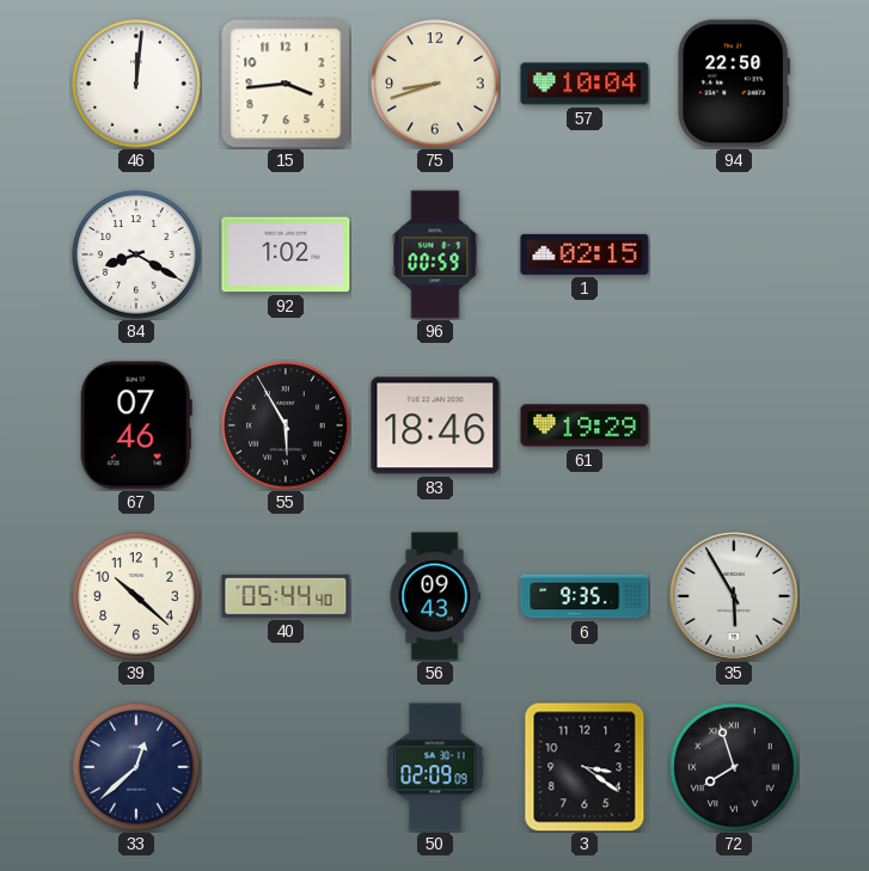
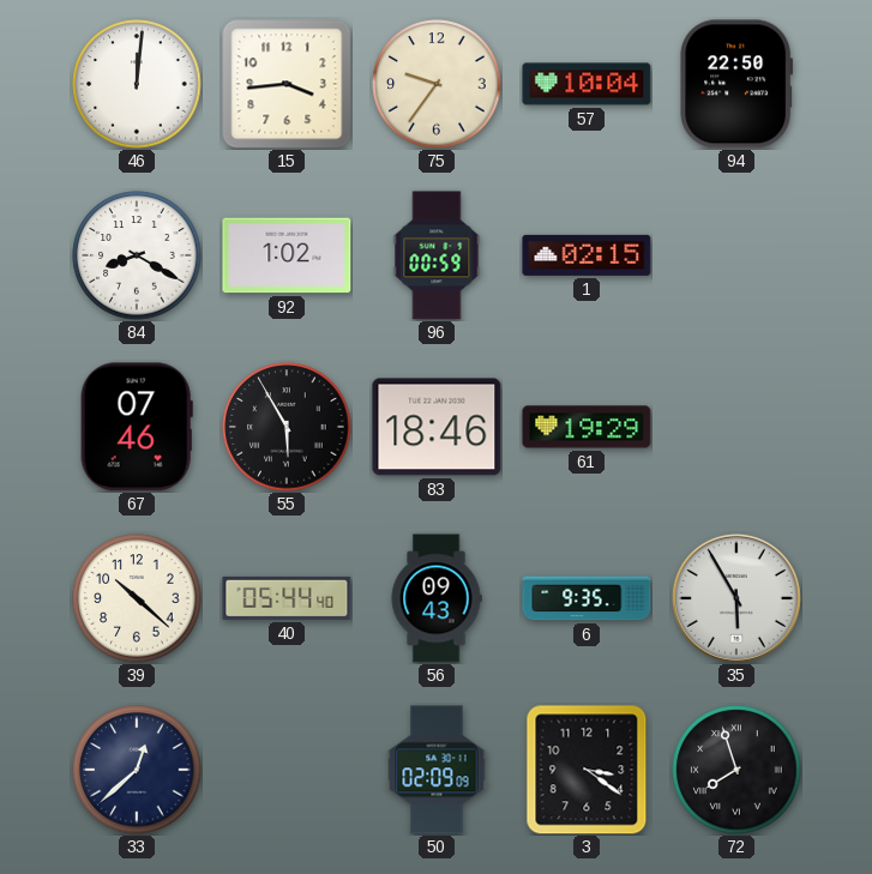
75: 8:42 -> 9:36
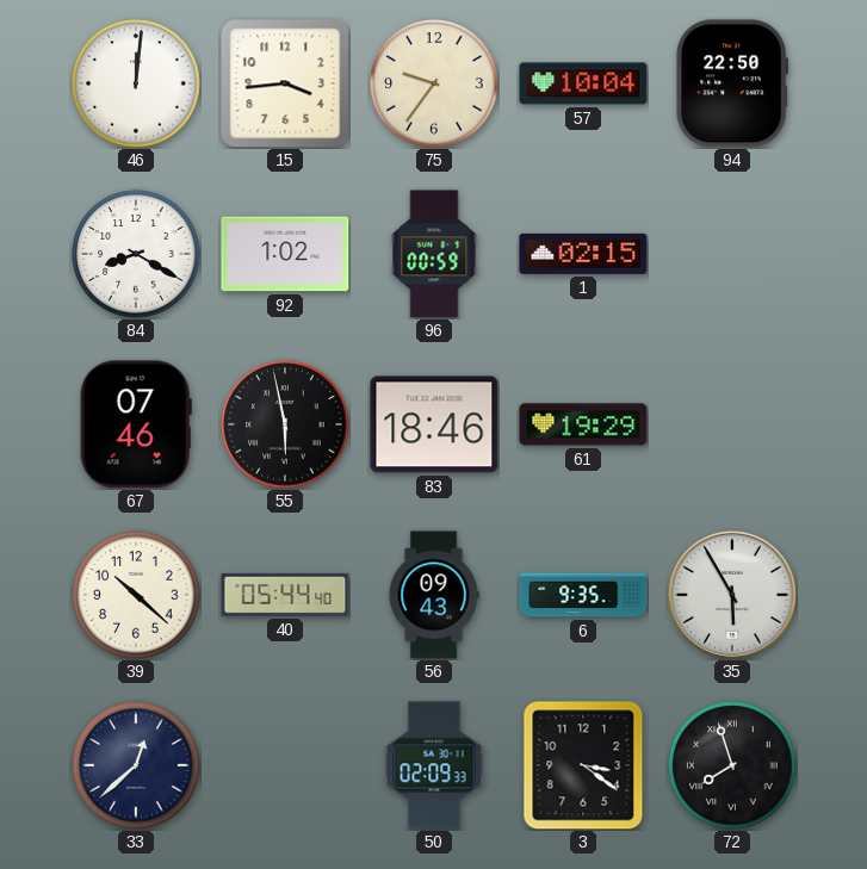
55: 5:55 -> 5:58
50: 02:09:09 -> 02:09:33
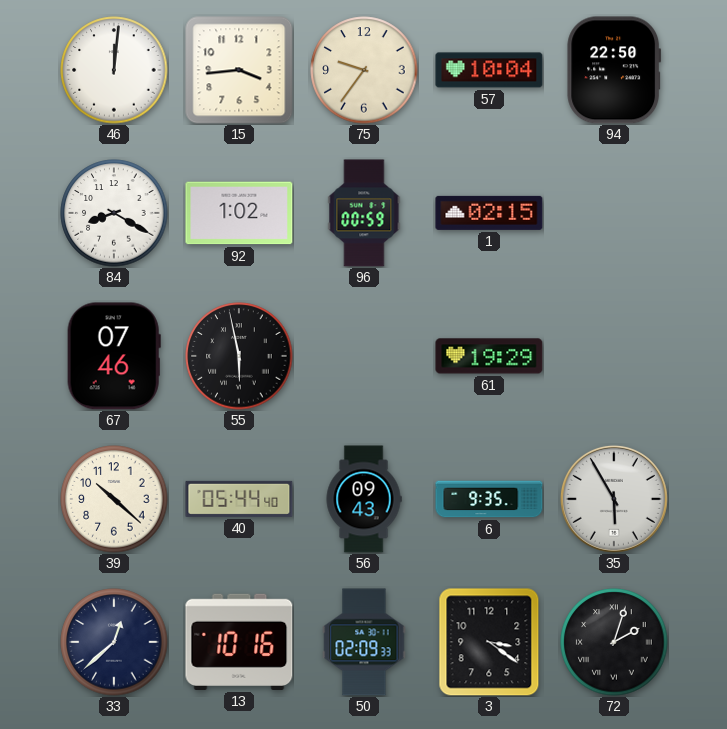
83: 18:46 -> none
13: none -> 10:16
72: 7:57 -> 2:03
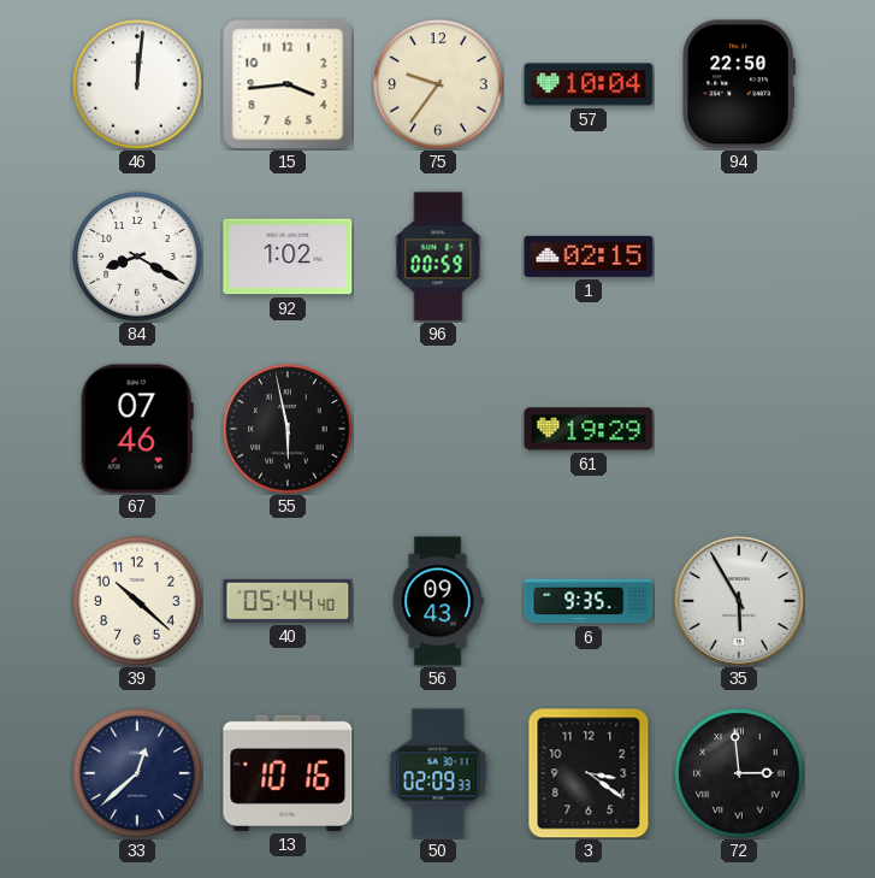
72: 2:03 -> 2:59
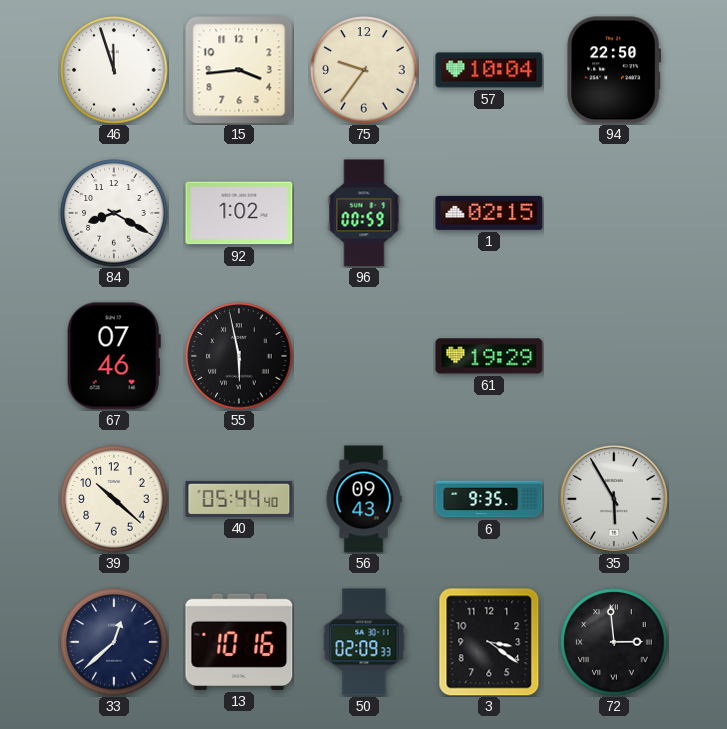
46: 12:01 -> 11:57
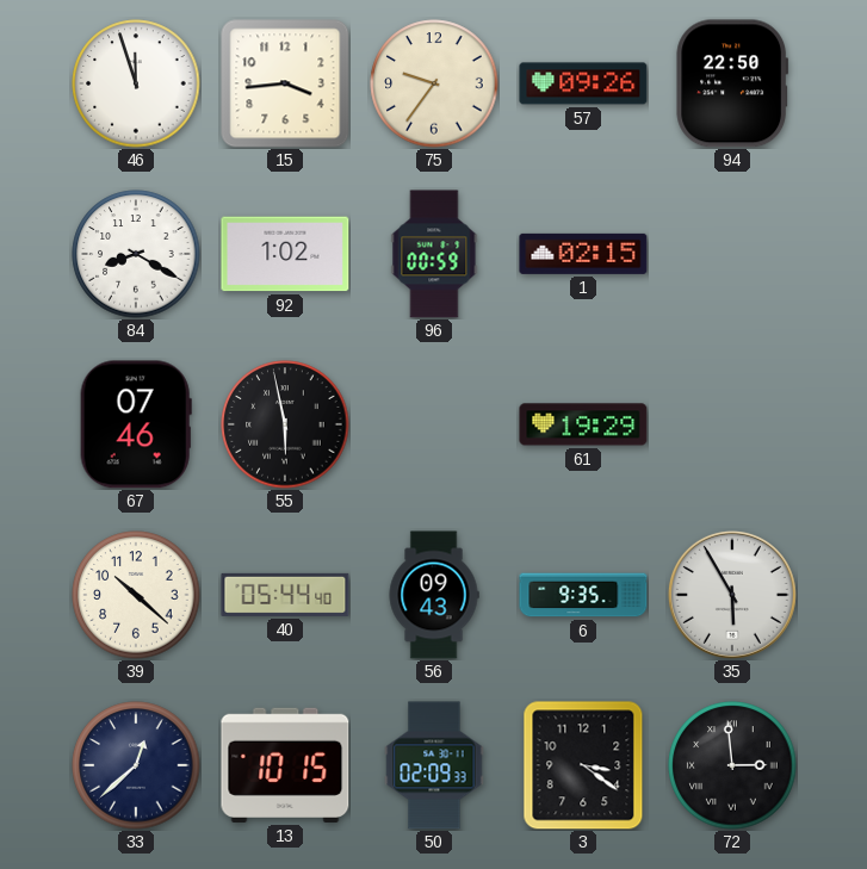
57: 10:04 -> 09:26
13: 10:16 -> 10:15
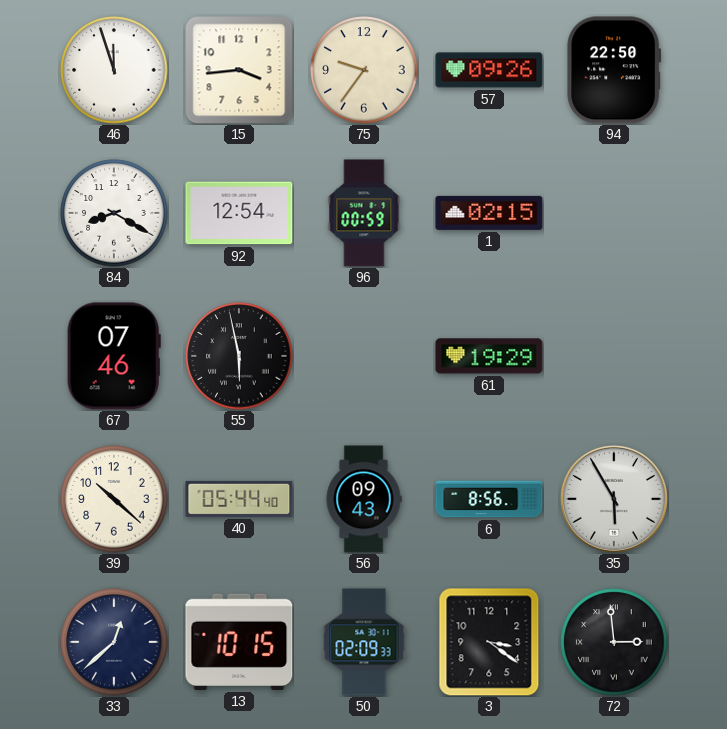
92: 1:02 -> 12:54
6: 9:35 -> 8:56
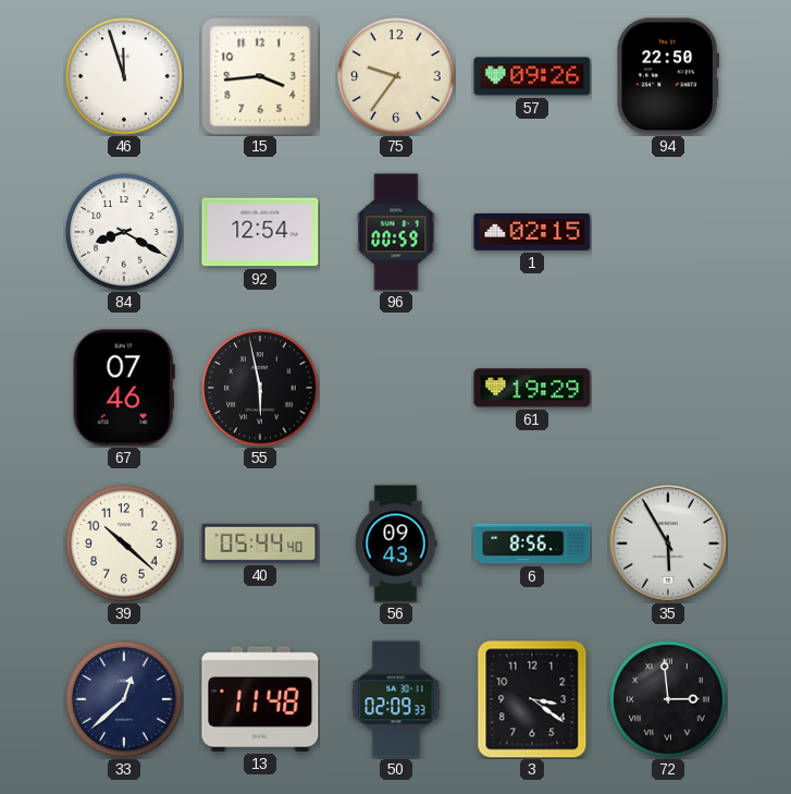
13: 10:15 -> 11:48
